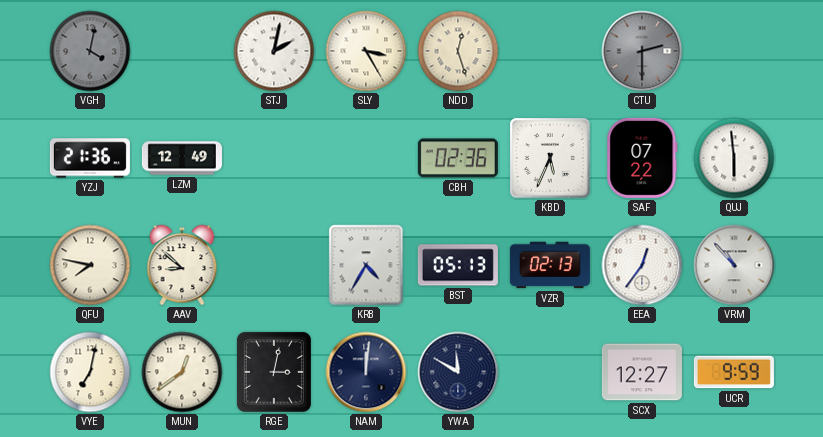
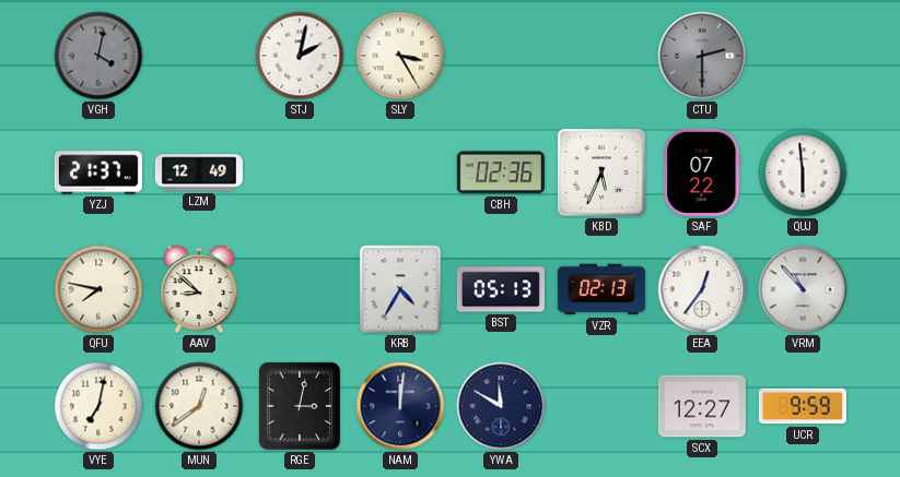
NDD: 12:27 -> none
YZJ: 21:36 -> 21:37
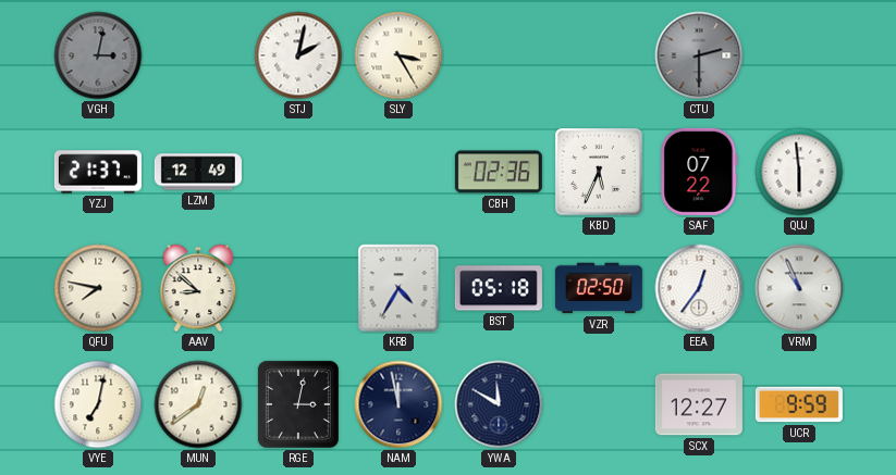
VGH: 4:02 -> 3:02
BST: 05:13 -> 05:18
VZR: 02:13 -> 02:50
VRM: 10:53 -> 10:56
NAM: 12:01 -> 11:58
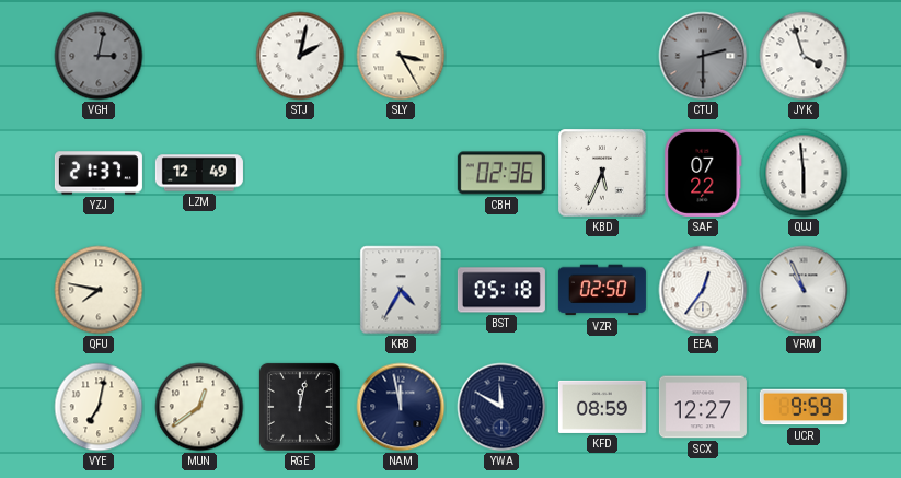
JYK: none -> 3:57
AAV: 8:52 -> none
RGE: 3:02 -> 12:02
KFD: none -> 08:59
